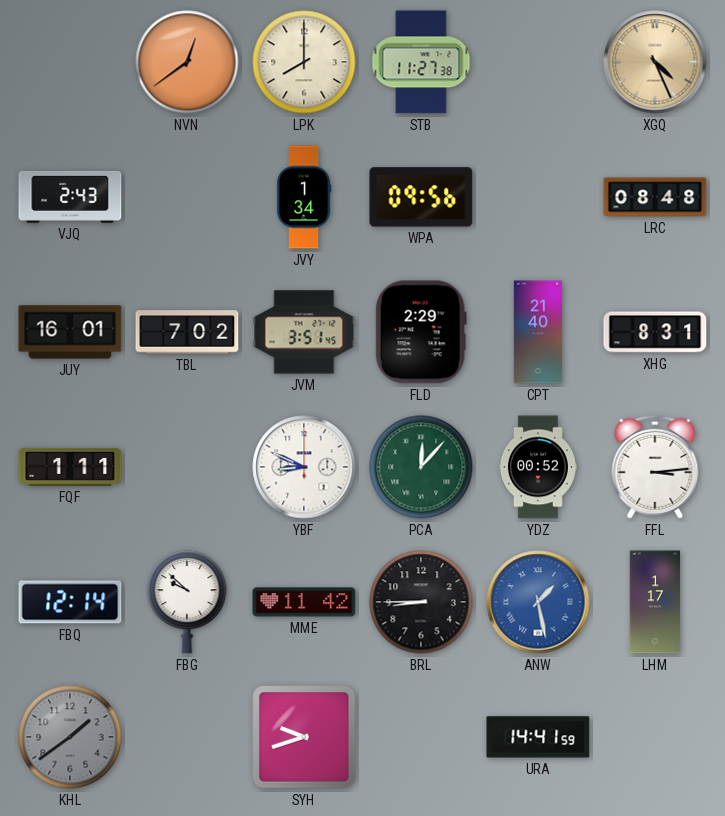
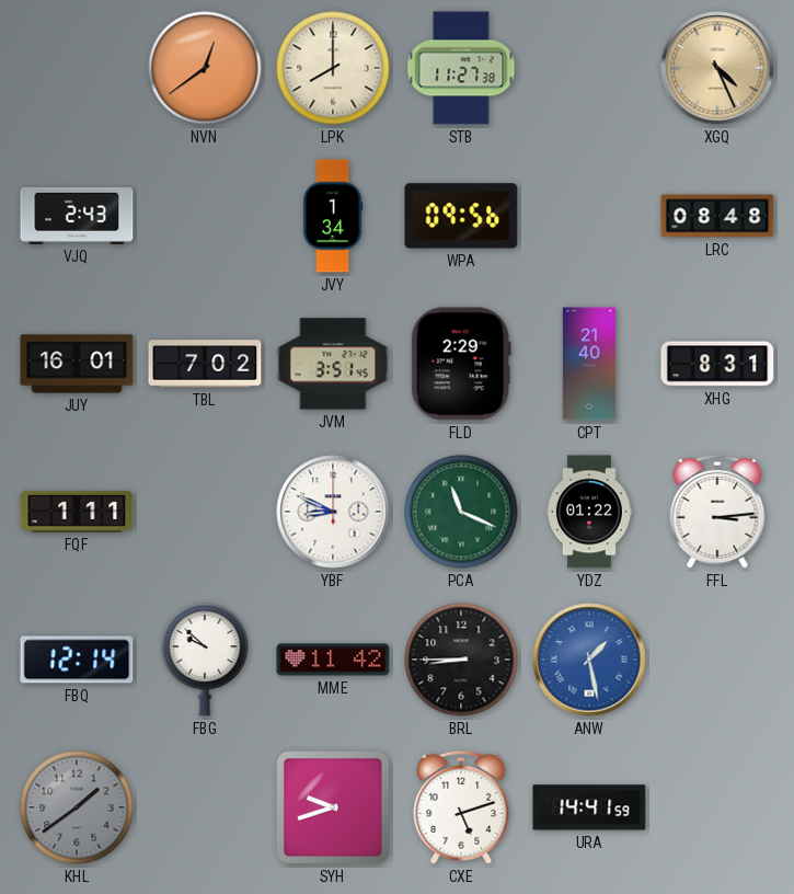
PCA: 12:07 -> 11:19
YDZ: 00:52 -> 01:22
LHM: 1:17 -> none
CXE: none -> 5:12
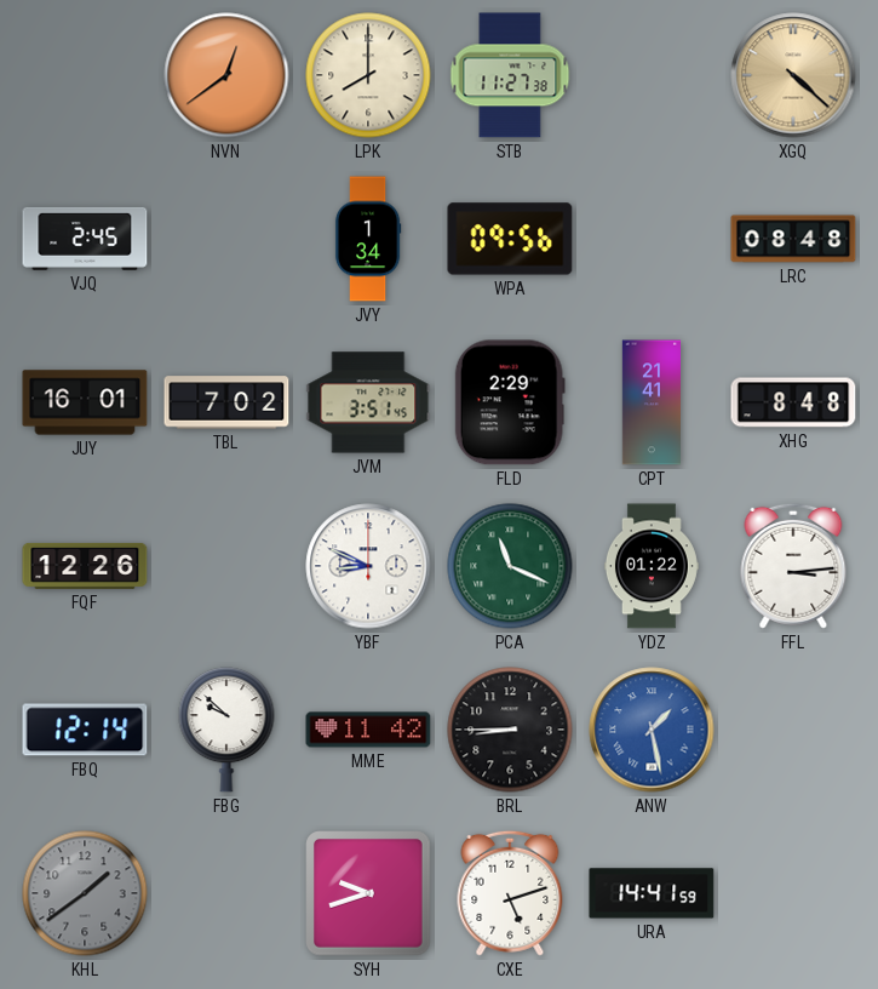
XGQ: 4:26 -> 4:22
VJQ: 2:43 -> 2:45
CPT: 21:40 -> 21:41
XHG: 8:31 -> 8:48
FQF: 1:11 -> 12:26
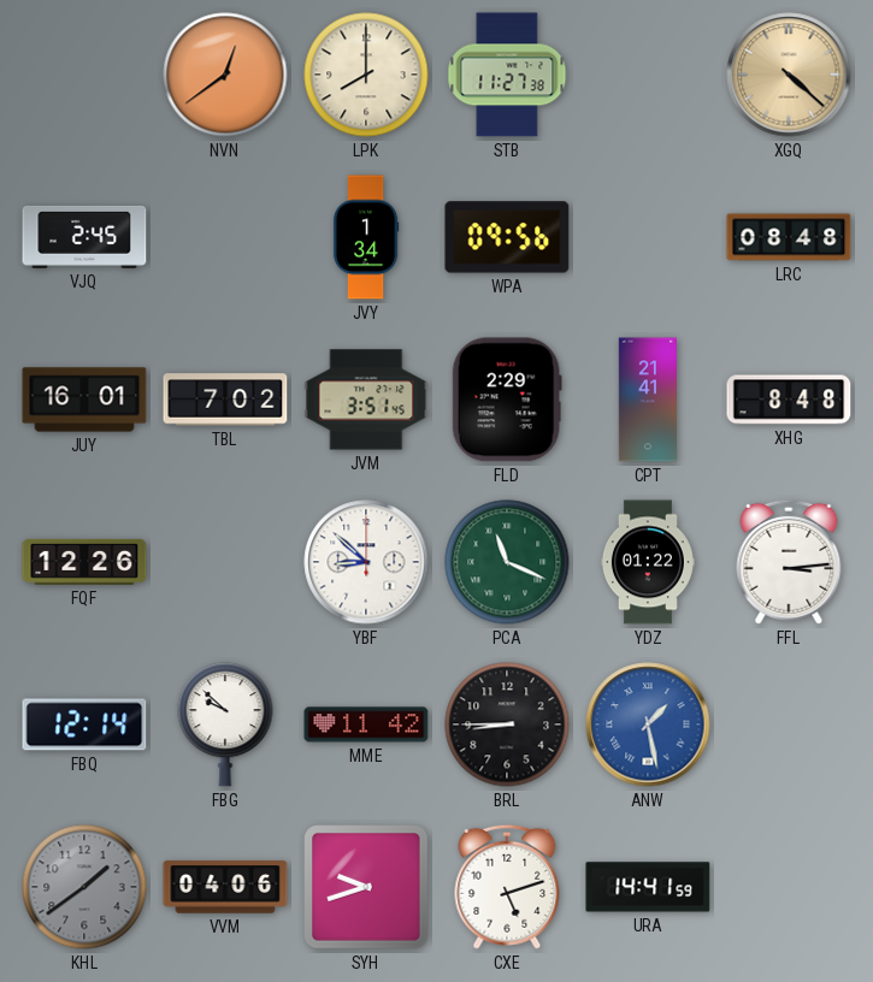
YBF: 8:49 -> 8:52
VVM: none -> 04:06
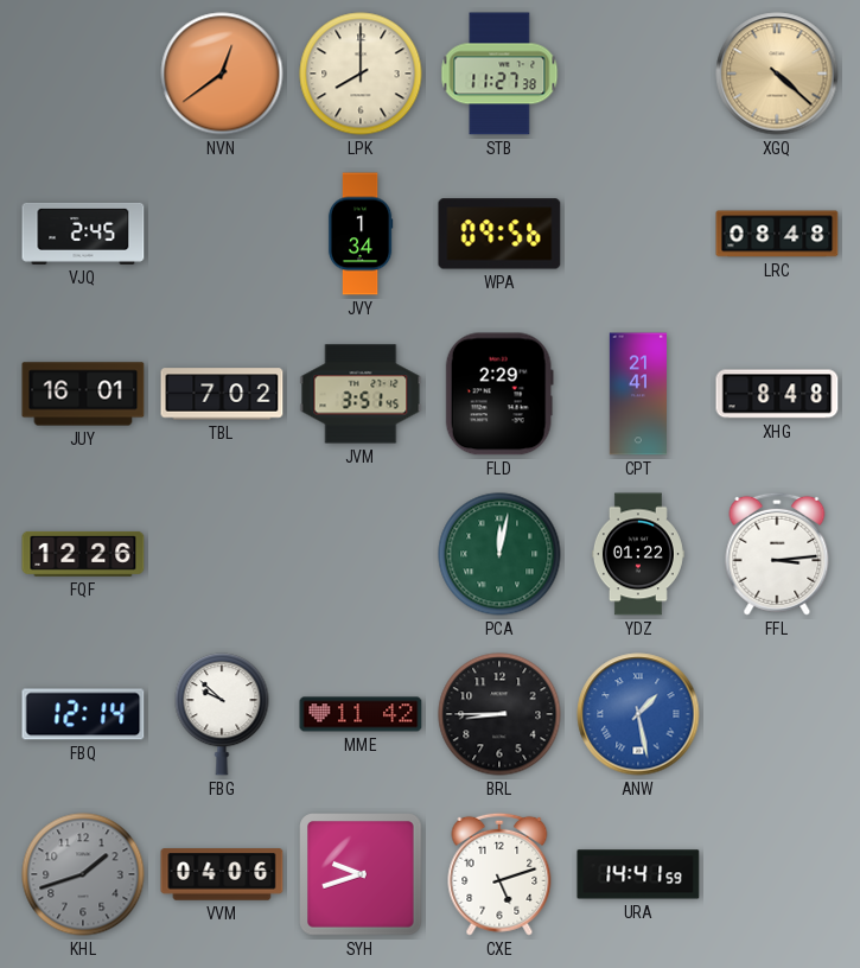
YBF: 8:52 -> none
PCA: 11:19 -> 12:02
KHL: 1:39 -> 1:42
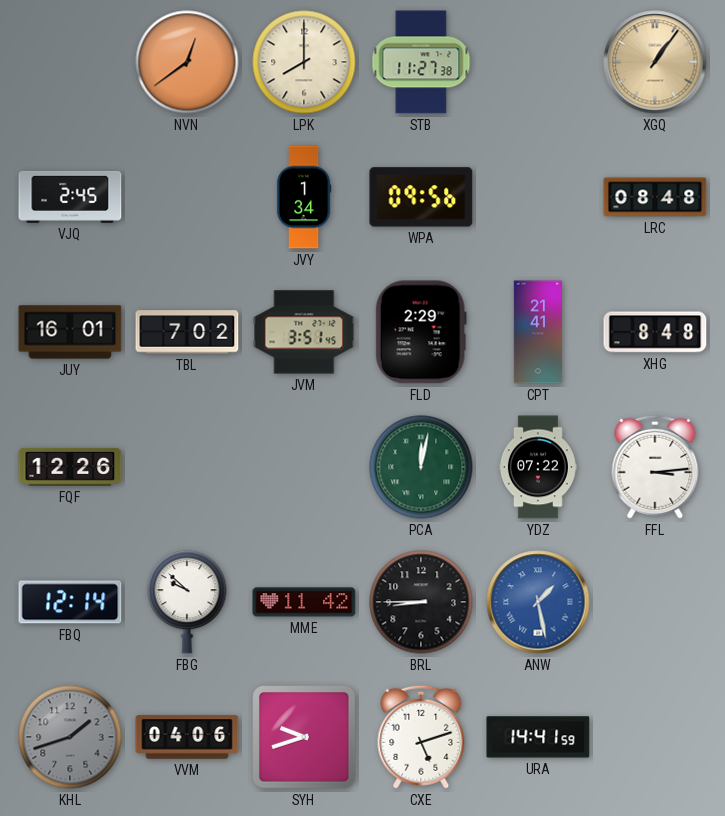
XGQ: 4:22 -> 1:06
YDZ: 01:22 -> 07:22
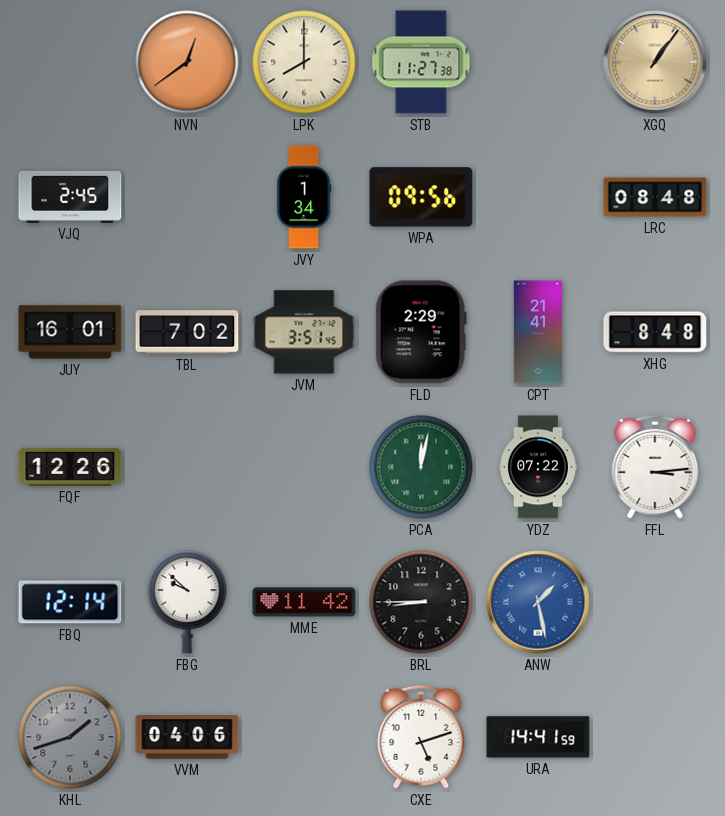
SYH: 9:42 -> none
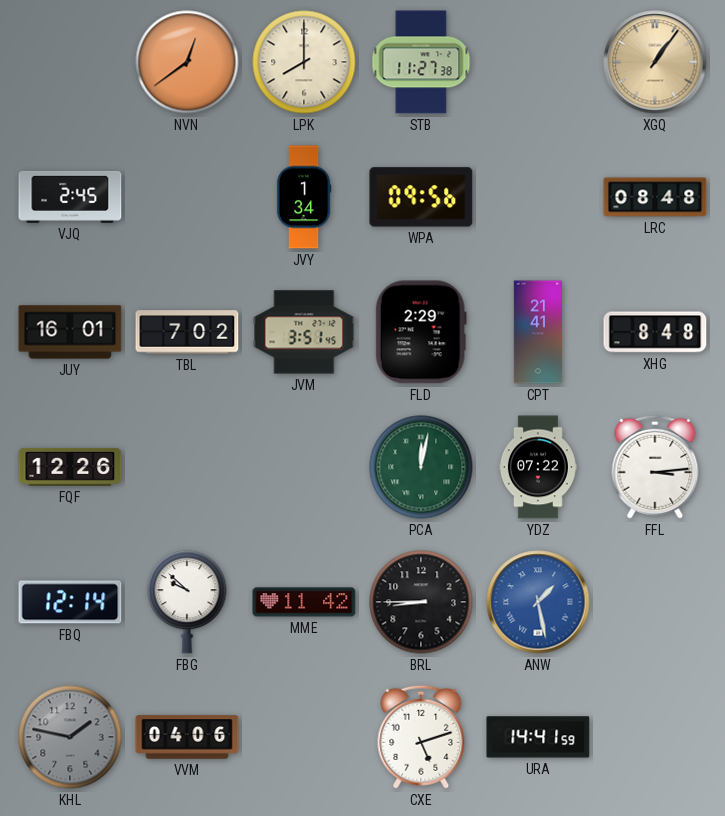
KHL: 1:42 -> 1:47
